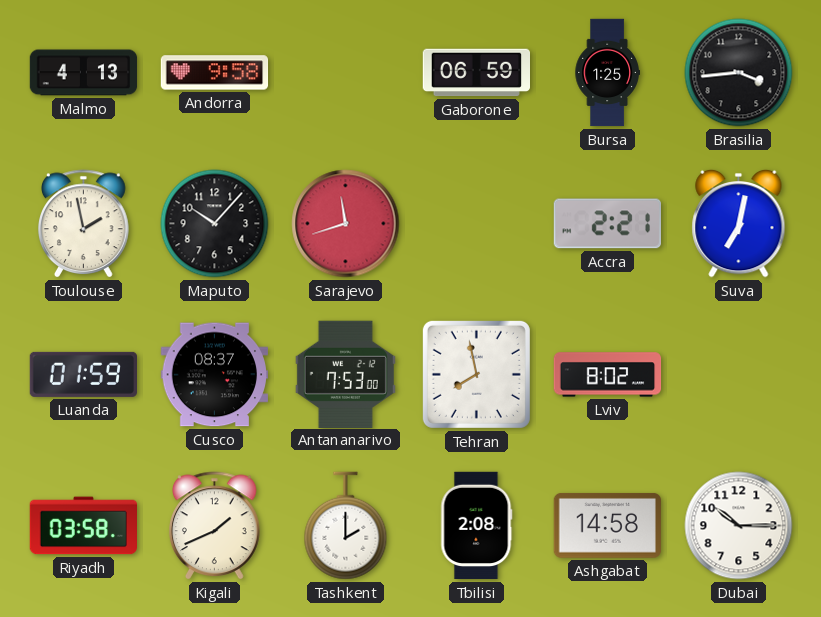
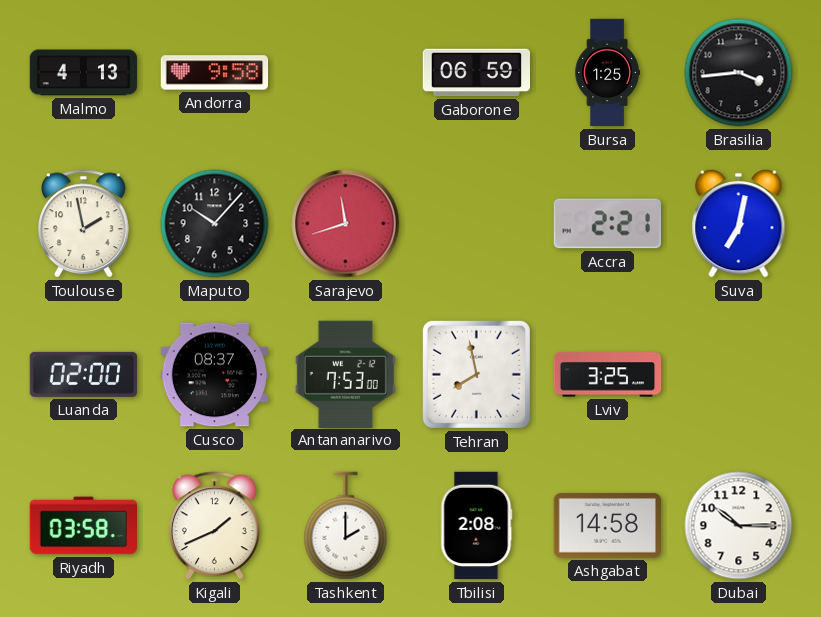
Luanda: 01:59 -> 02:00
Lviv: 8:02 -> 3:25
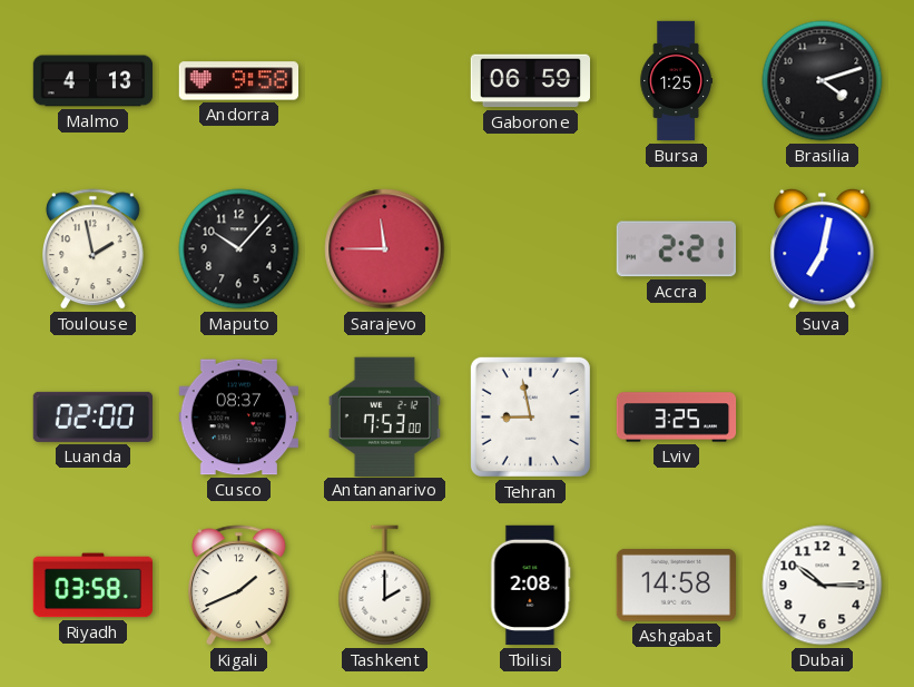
Brasilia: 3:44 -> 4:12
Sarajevo: 11:42 -> 11:45
Tehran: 7:58 -> 8:58
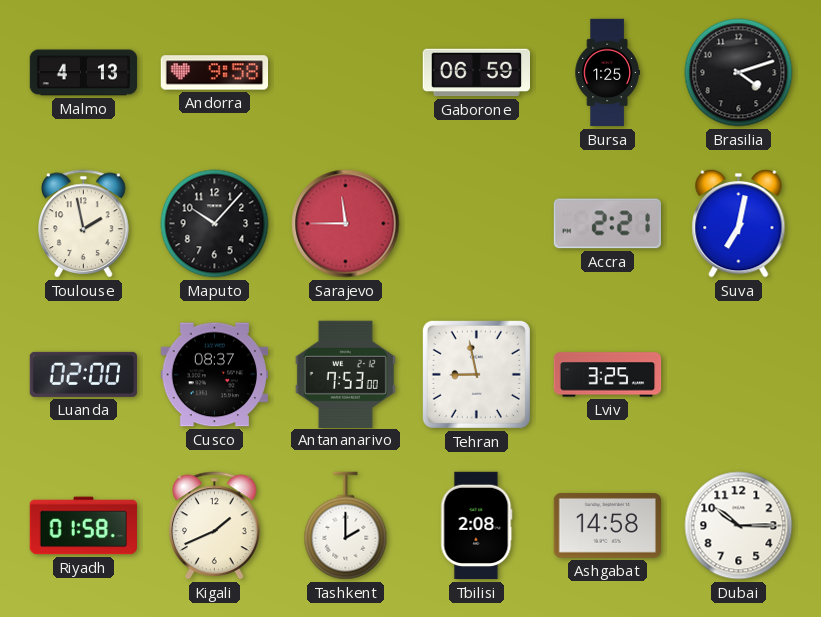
Riyadh: 03:58 -> 01:58
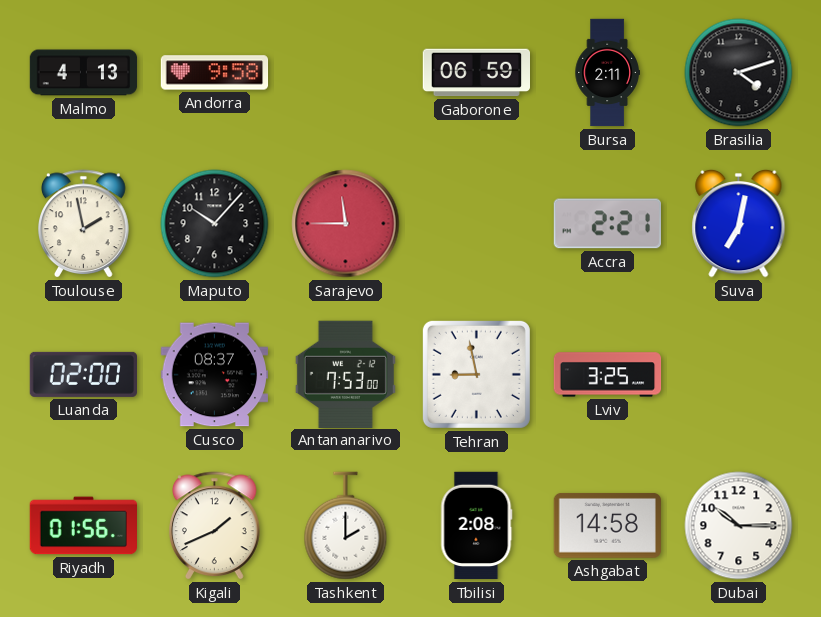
Bursa: 1:25 -> 2:11
Riyadh: 01:58 -> 01:56
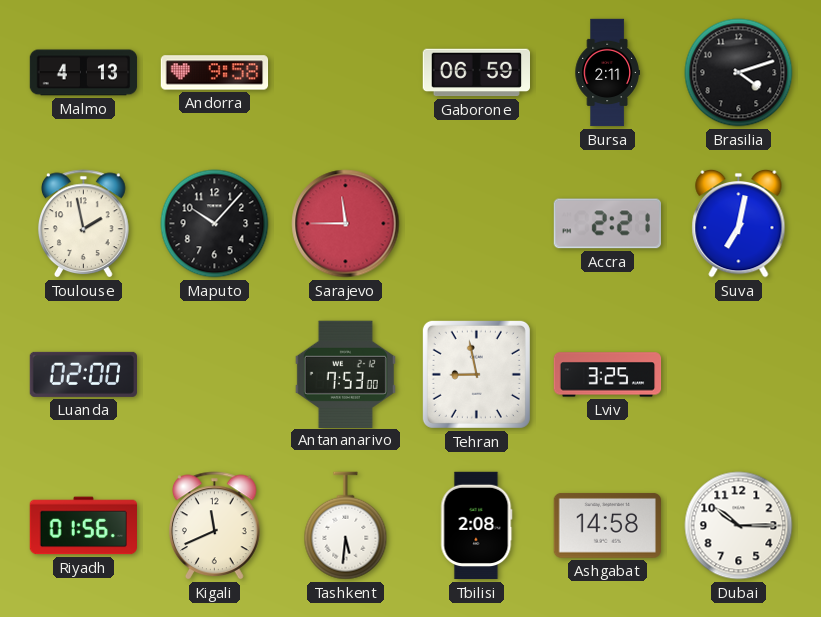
Cusco: 08:37 -> none
Kigali: 1:41 -> 11:41
Tashkent: 2:00 -> 5:31
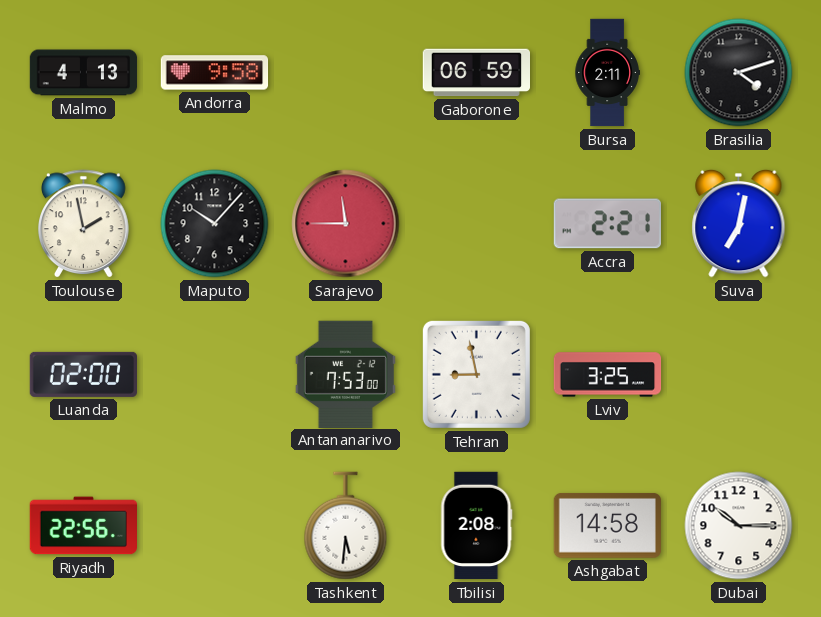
Riyadh: 01:56 -> 22:56
Kigali: 11:41 -> none
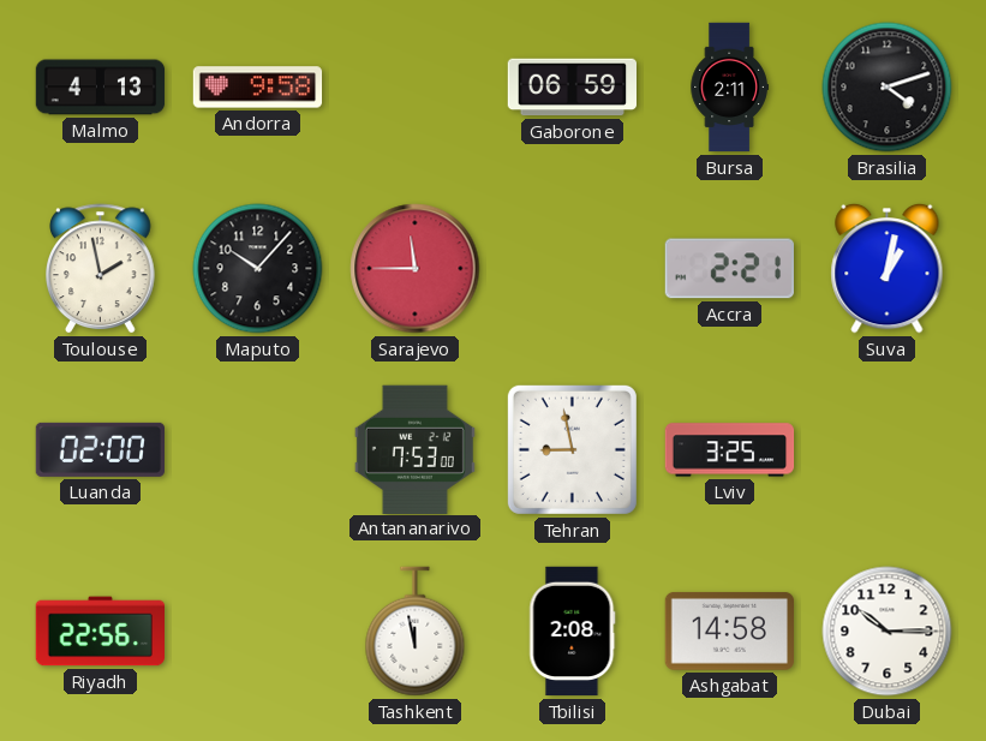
Suva: 7:02 -> 1:02
Tashkent: 5:31 -> 11:58
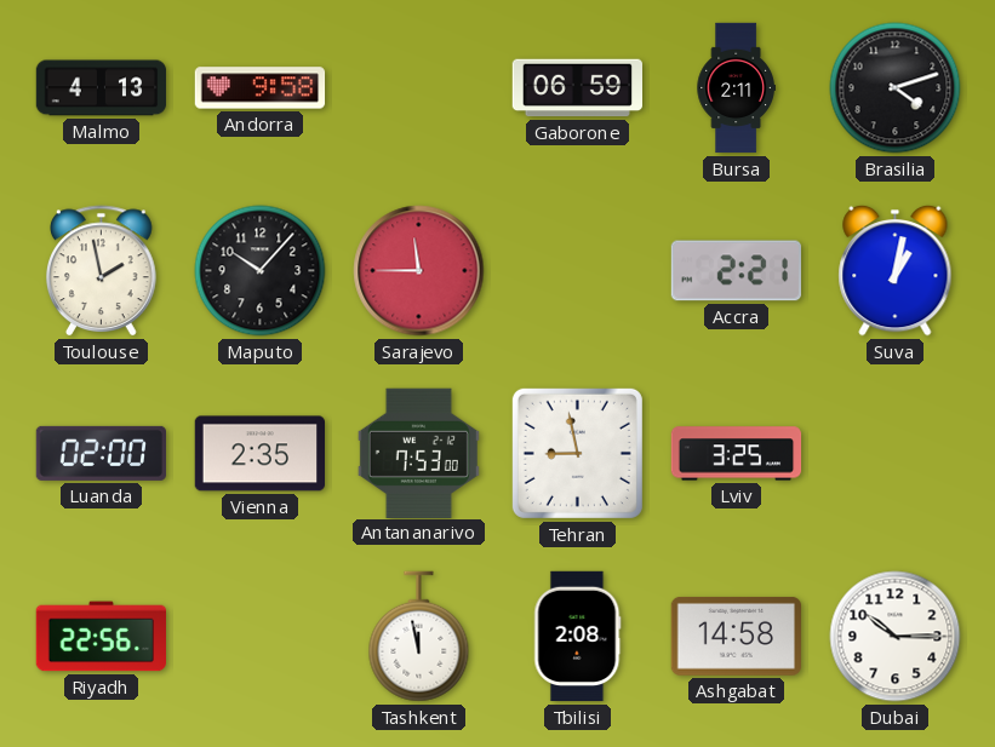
Vienna: none -> 2:35
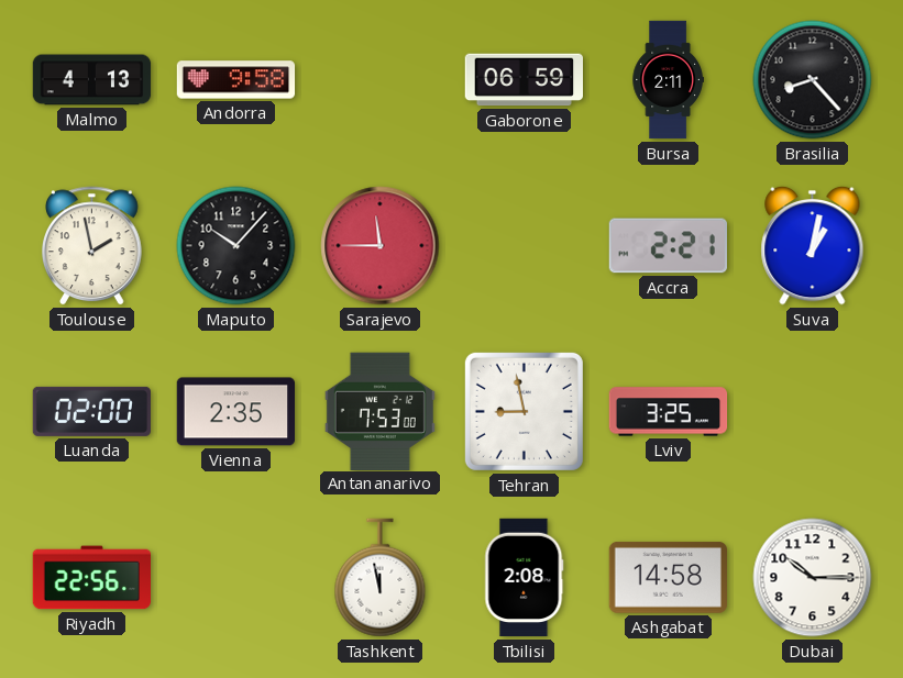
Brasilia: 4:12 -> 8:23
